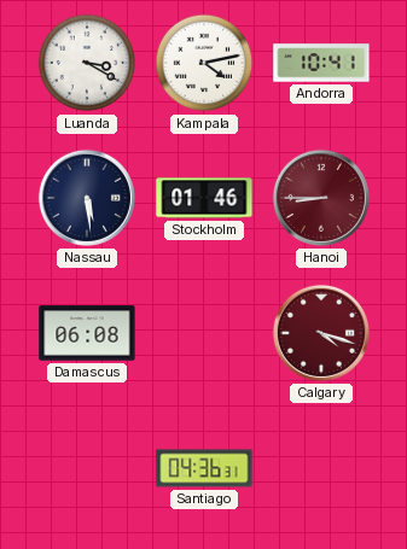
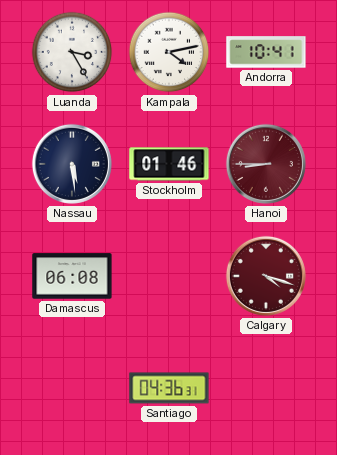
Luanda: 3:20 -> 3:25
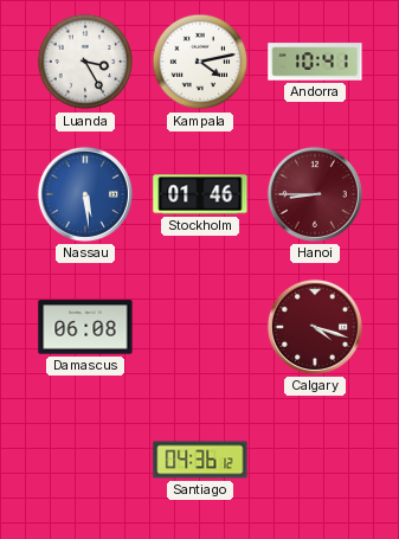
Nassau dial: navy -> blue
Santiago: 04:36:31 -> 04:36:12
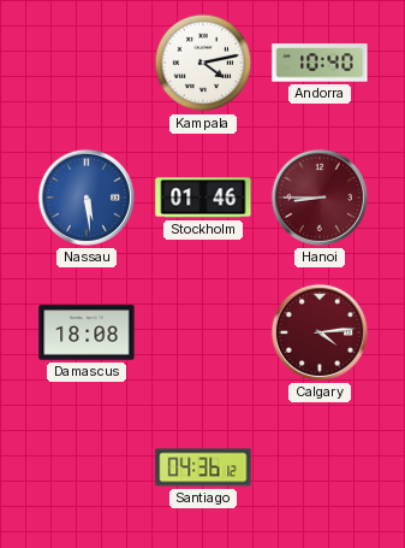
Luanda: 3:25 -> none
Andorra: 10:41 -> 10:40
Damascus: 06:08 -> 18:08
Calgary: 4:18 -> 4:14
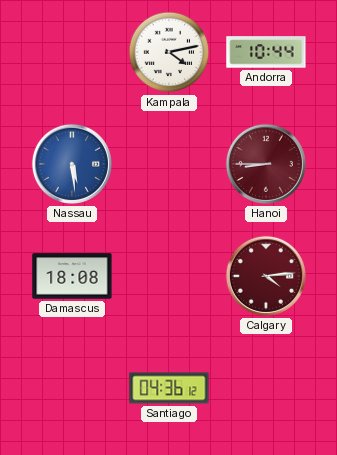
Andorra: 10:40 -> 10:44
Stockholm: 01:46 -> none
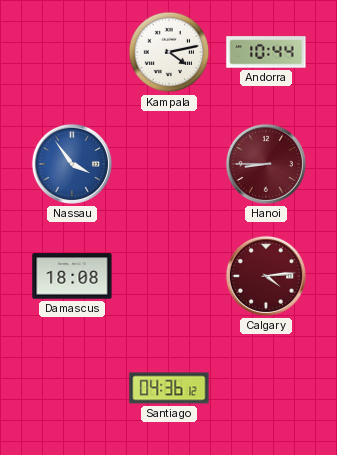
Nassau: 5:29 -> 3:54
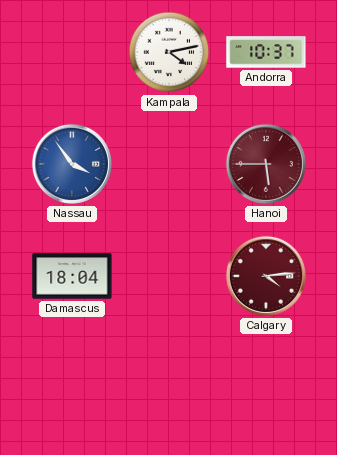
Andorra: 10:44 -> 10:37
Hanoi: 8:45 -> 5:45
Damascus: 18:08 -> 18:04
Santiago: 04:36 -> none
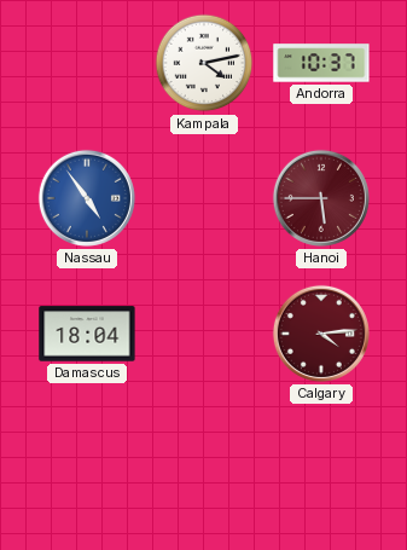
Nassau: 3:54 -> 4:54
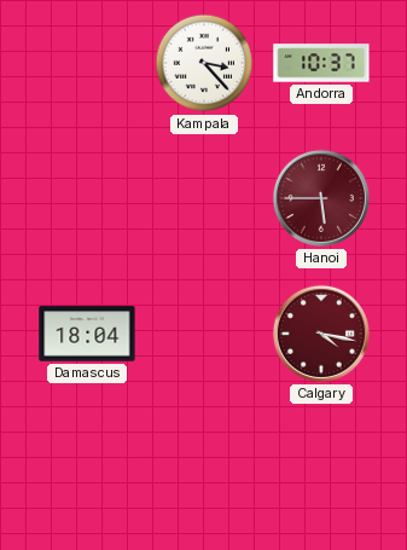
Kampala: 4:13 -> 3:23
Nassau: 4:54 -> none
Calgary: 4:14 -> 4:17
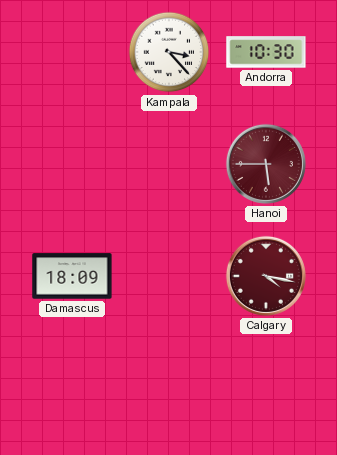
Andorra: 10:37 -> 10:30
Damascus: 18:04 -> 18:09
